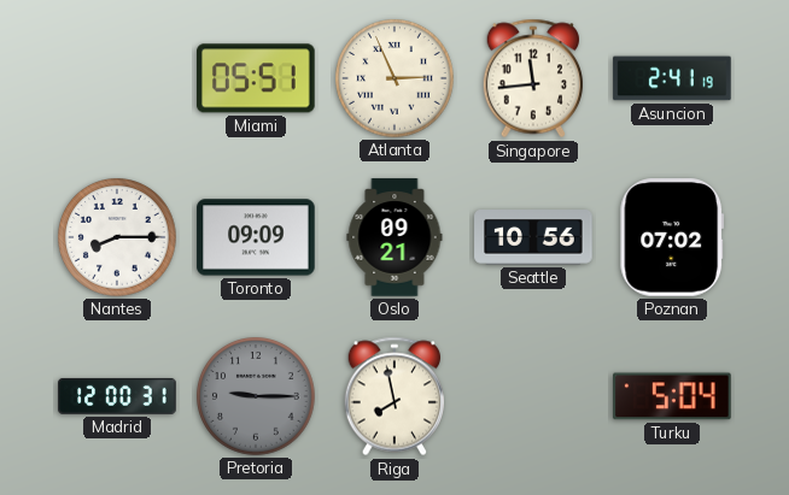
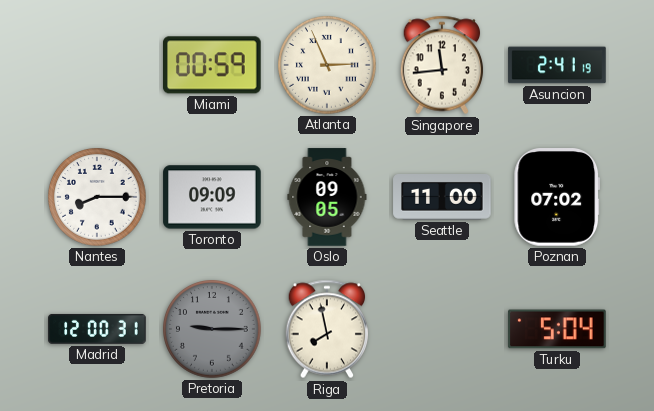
Miami: 05:51 -> 00:59
Oslo: 09:21 -> 09:05
Seattle: 10:56 -> 11:00
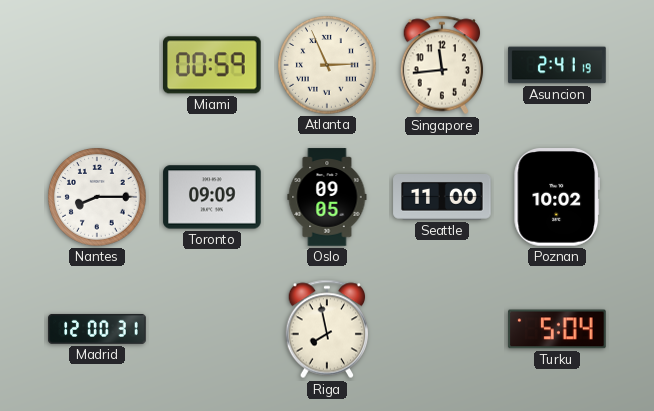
Poznan: 07:02 -> 10:02
Pretoria: 9:15 -> none
